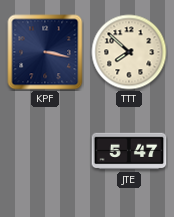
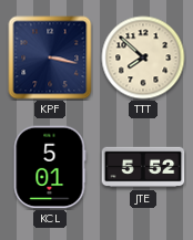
KCL: none -> 5:01
JTE: 5:47 -> 5:52
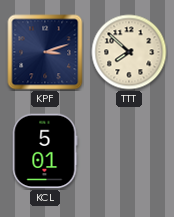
KPF: 3:17 -> 3:12
JTE: 5:52 -> none
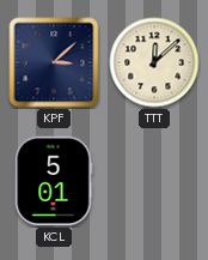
KPF: 3:12 -> 3:08
TTT: 7:52 -> 12:08
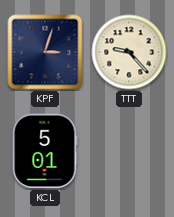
KPF: 3:08 -> 3:03
TTT: 12:08 -> 9:23
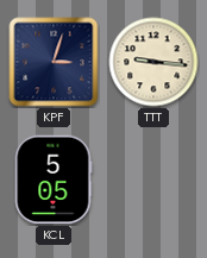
TTT: 9:23 -> 9:16
KCL: 5:01 -> 5:05
